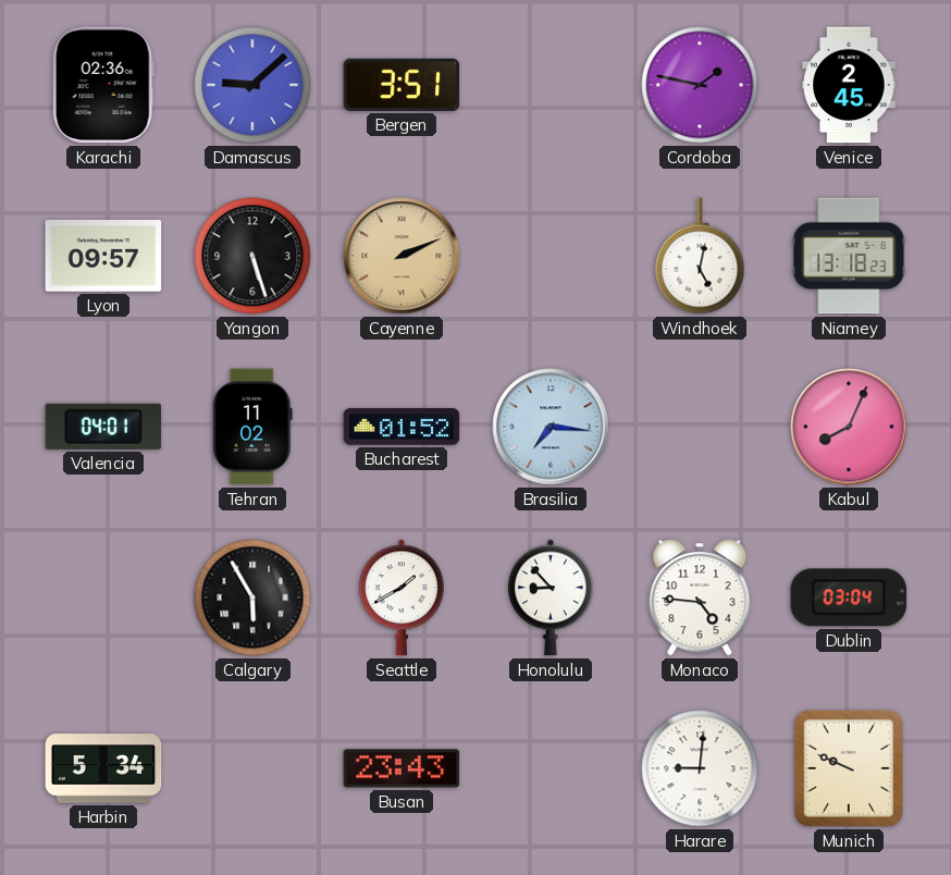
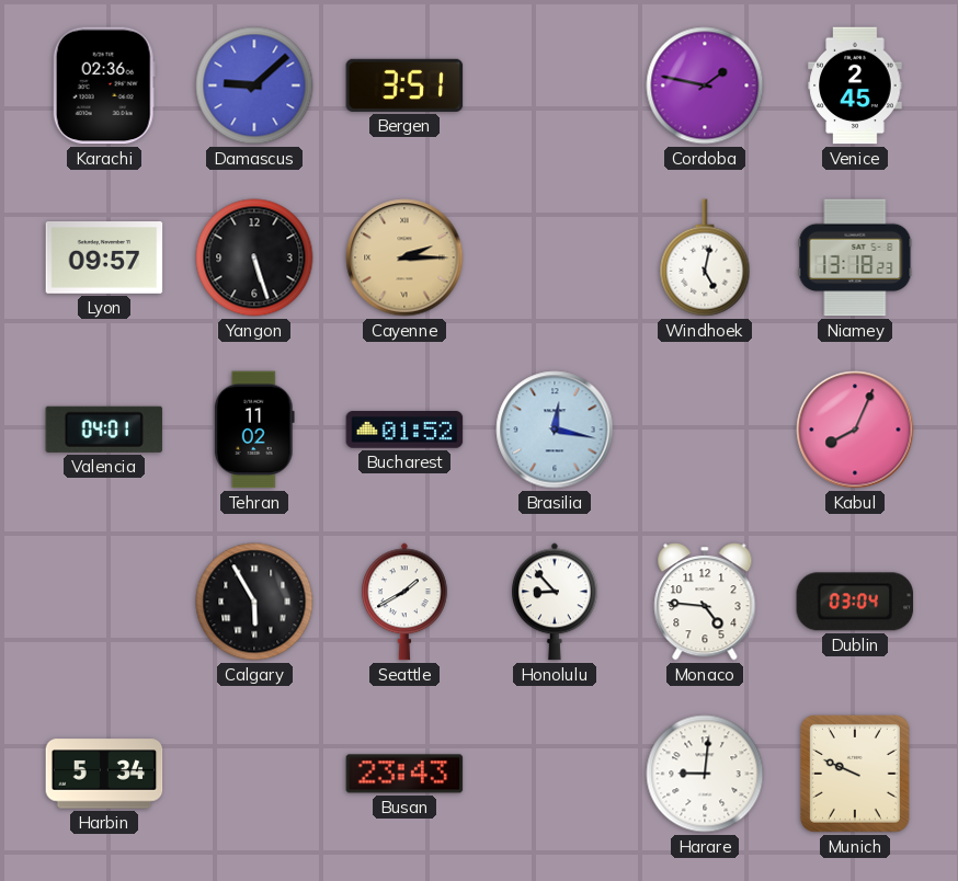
Cayenne: 2:11 -> 2:15
Brasilia: 7:16 -> 12:17
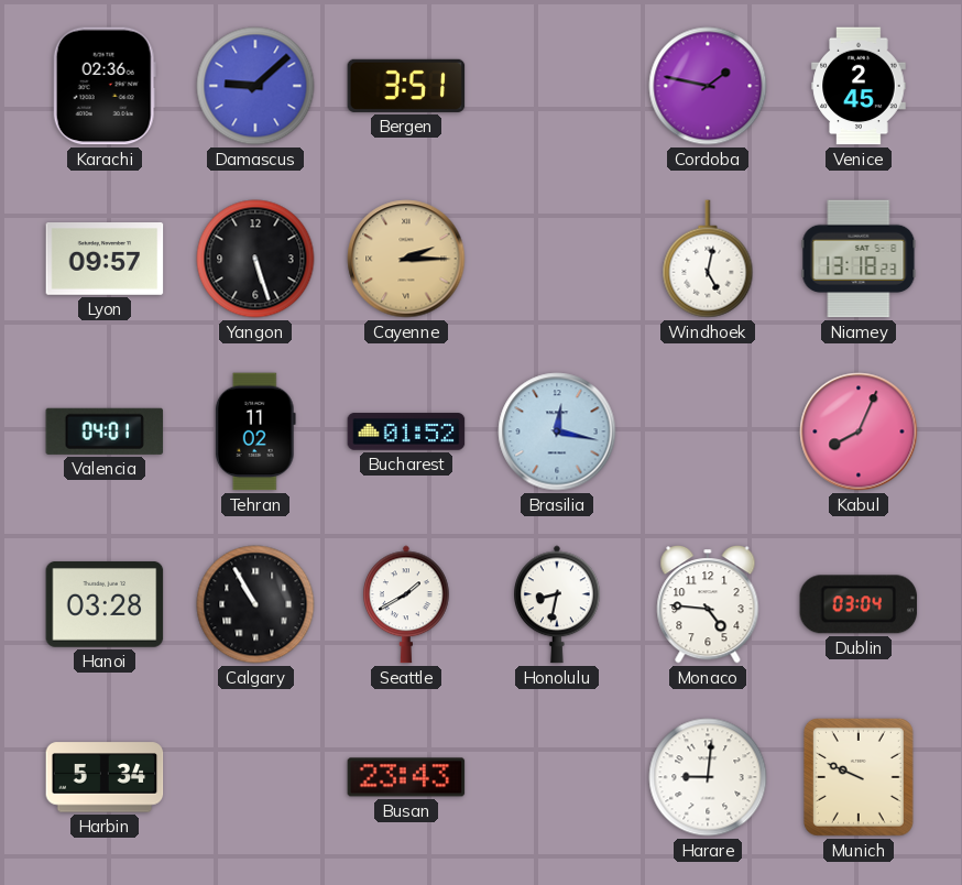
Hanoi: none -> 03:28
Calgary: 5:55 -> 10:55
Honolulu: 8:53 -> 8:32
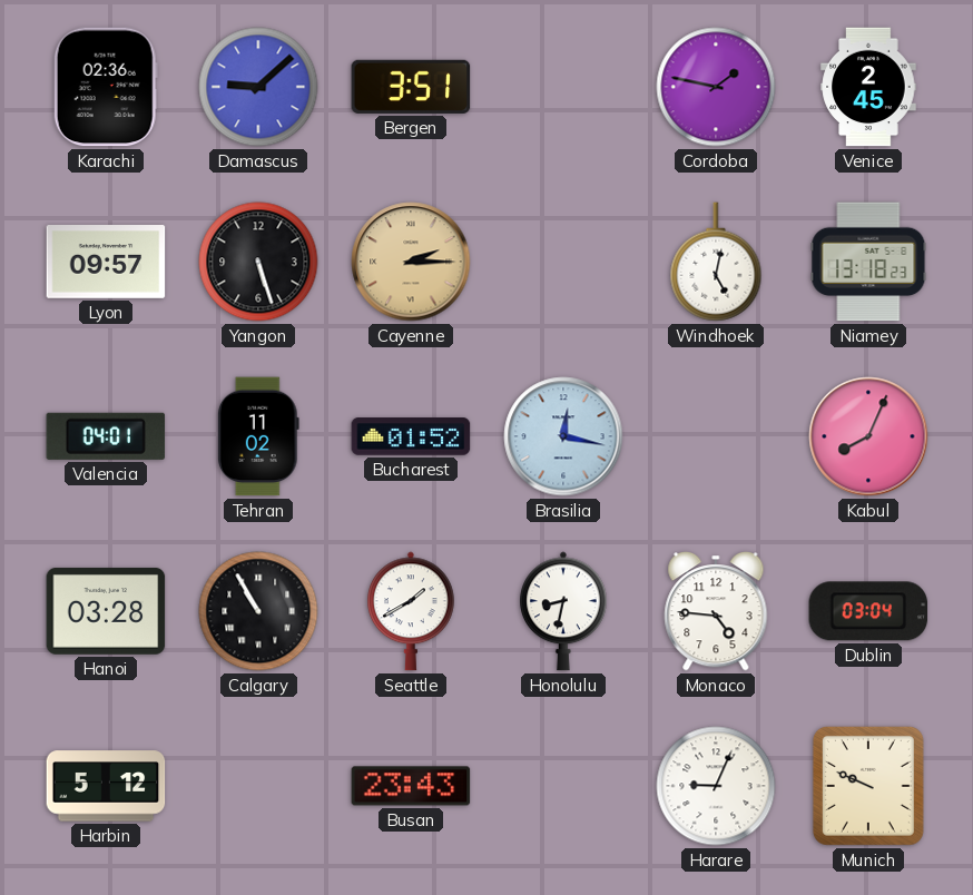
Harbin: 5:34 -> 5:12
Harare: 9:01 -> 9:04
